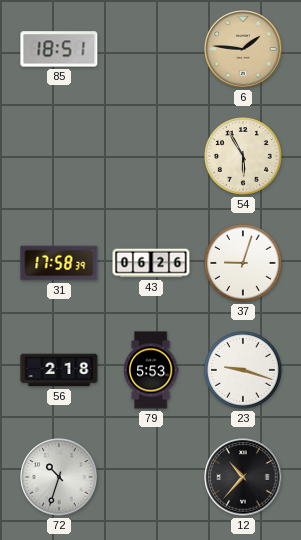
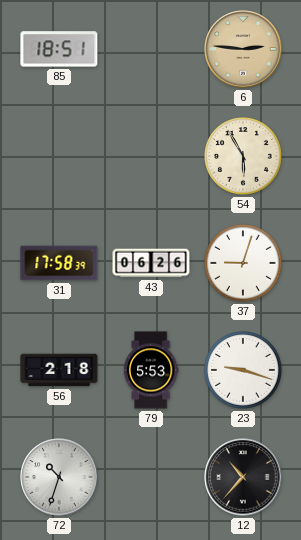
6: 1:46 -> 2:46
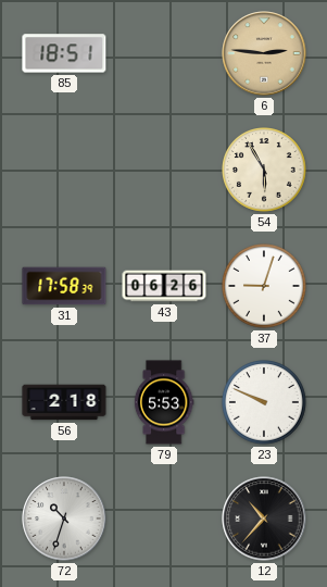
23: 9:18 -> 9:49
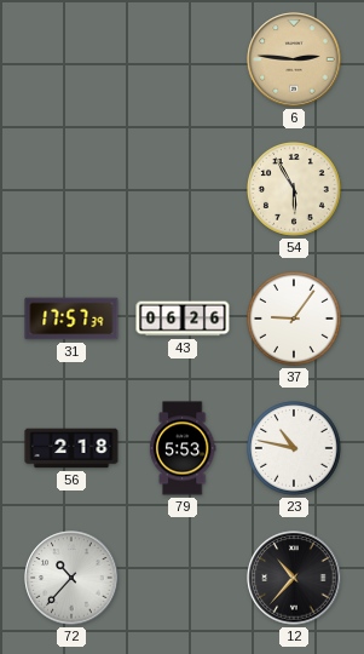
85: 18:51 -> none
31: 17:58 -> 17:57
37: 9:03 -> 9:06
23: 9:49 -> 10:47
72: 10:33 -> 10:37
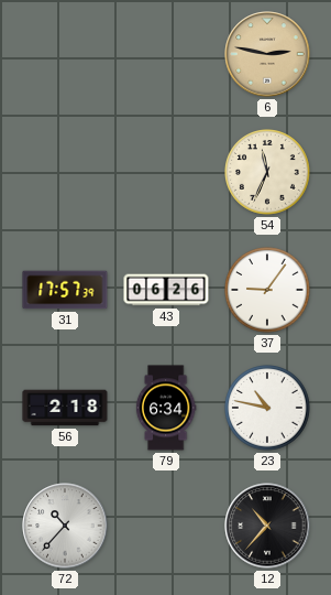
6: 2:46 -> 2:47
54: 5:55 -> 11:34
79: 5:53 -> 6:34
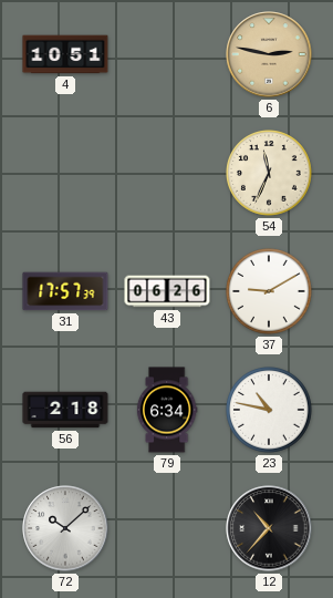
4: none -> 10:51
37: 9:06 -> 9:10
72: 10:37 -> 10:08
